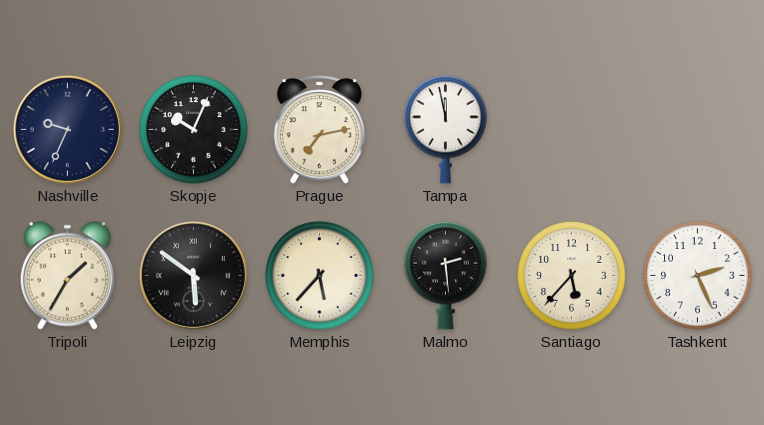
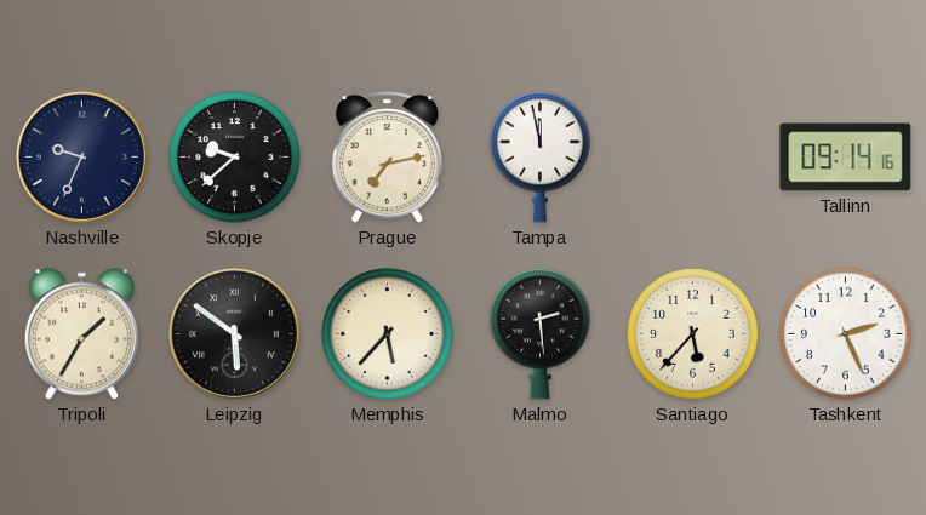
Skopje: 10:04 -> 9:38
Tallinn: none -> 09:14
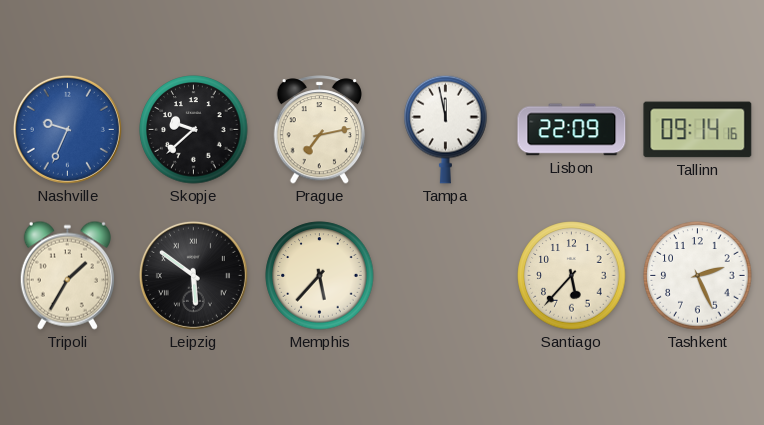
Nashville dial: navy -> blue
Lisbon: none -> 22:09
Malmo: 2:29 -> none
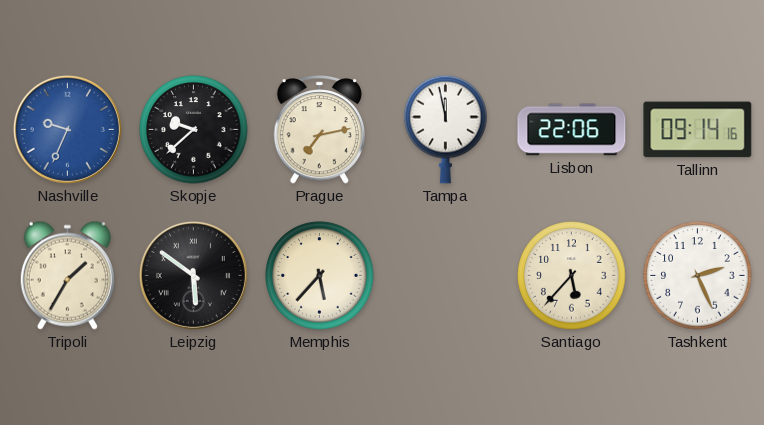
Lisbon: 22:09 -> 22:06
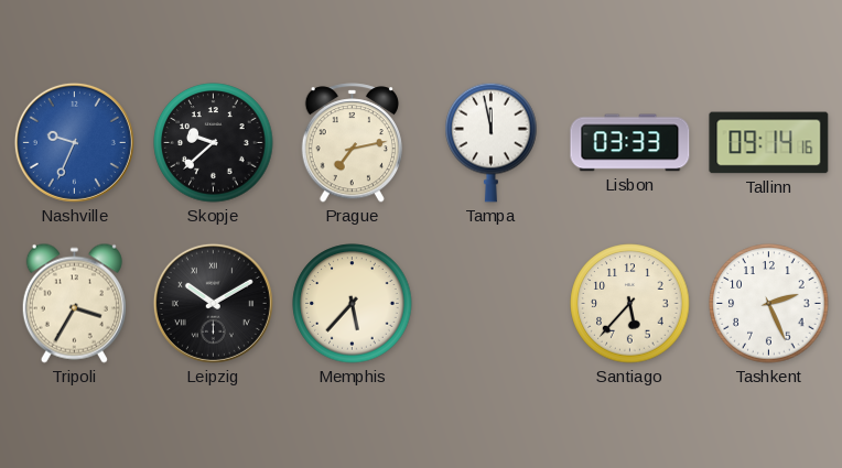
Lisbon: 22:06 -> 03:33
Tripoli: 1:35 -> 3:35
Leipzig: 5:51 -> 10:10
